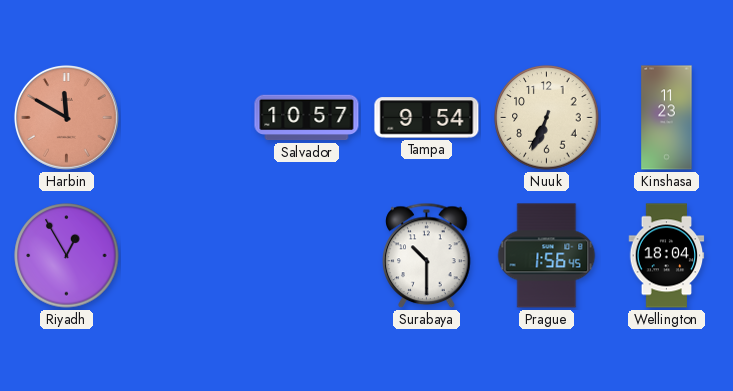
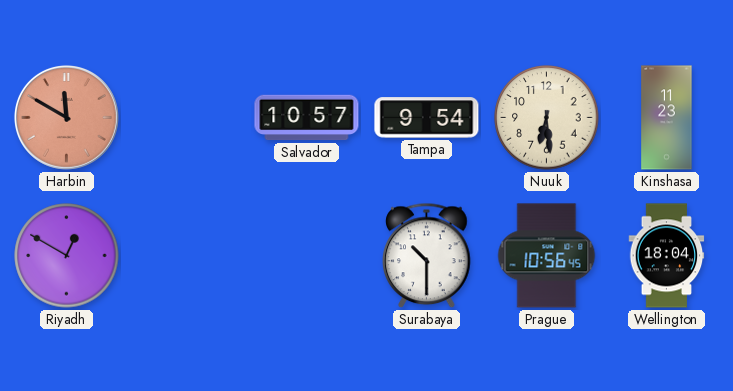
Nuuk: 6:34 -> 6:29
Riyadh: 12:55 -> 12:50
Prague: 1:56 -> 10:56
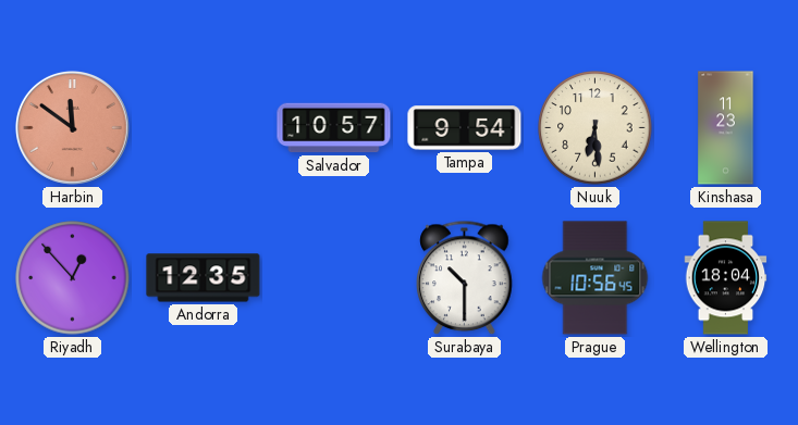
Harbin: 11:50 -> 11:51
Riyadh: 12:50 -> 12:53
Andorra: none -> 12:35
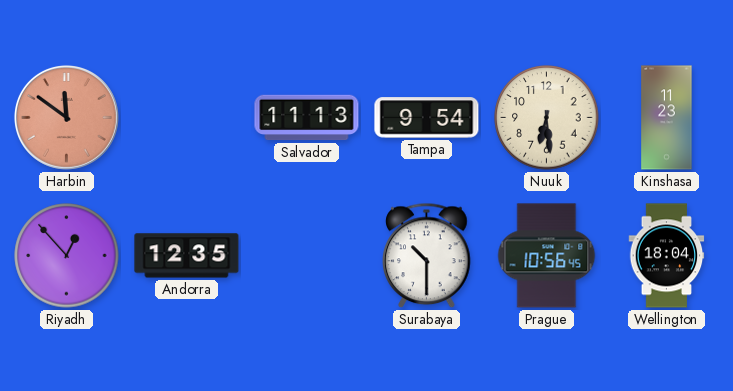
Salvador: 10:57 -> 11:13
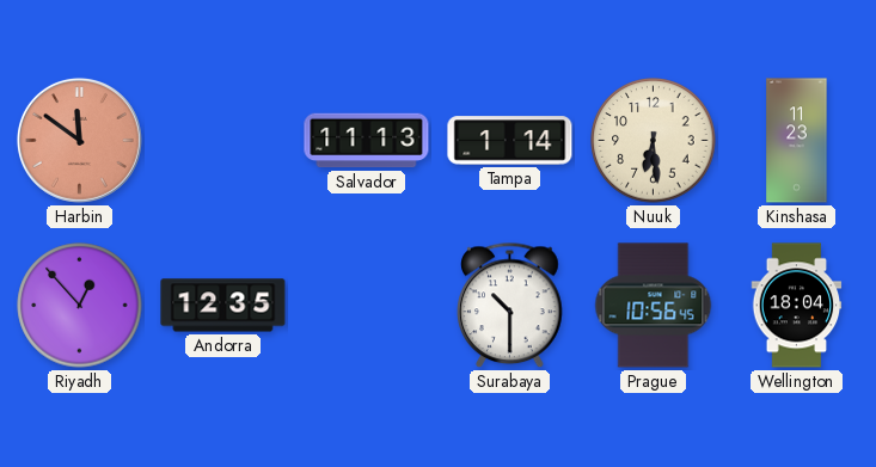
Tampa: 9:54 -> 1:14
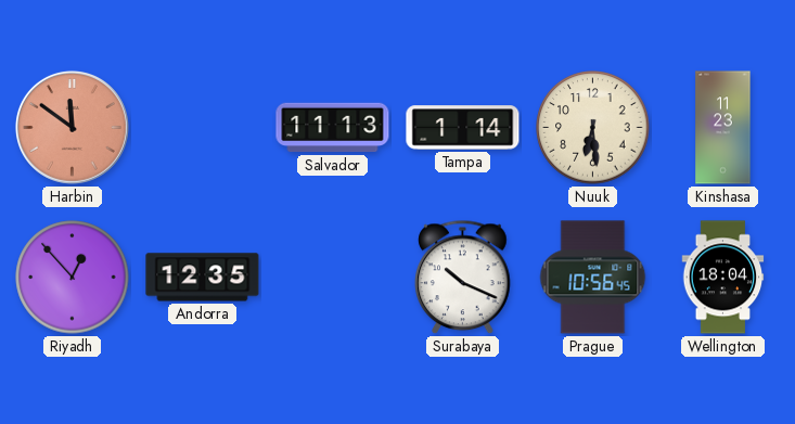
Surabaya: 10:30 -> 10:19
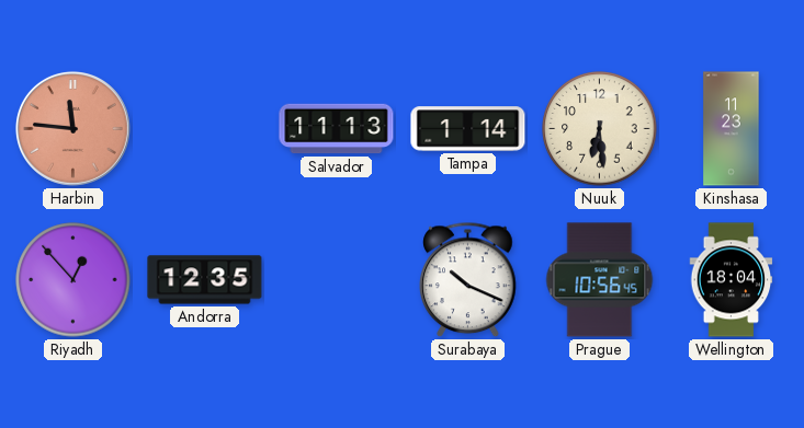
Harbin: 11:51 -> 11:46
